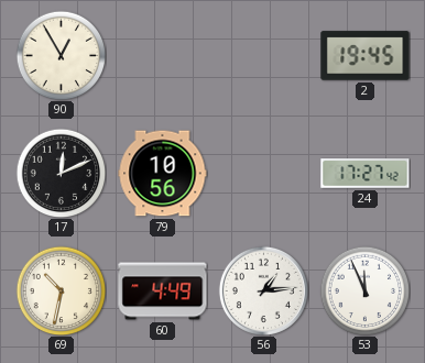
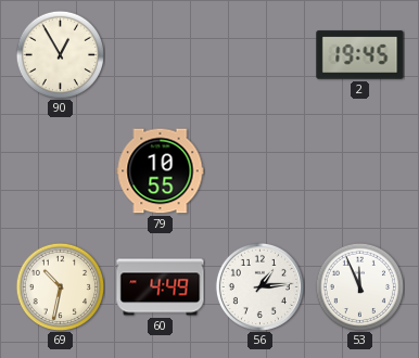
17: 12:11 -> none
79: 10:56 -> 10:55
24: 17:27 -> none
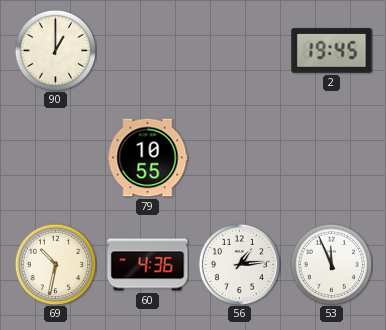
90: 12:55 -> 1:00
60: 4:49 -> 4:36
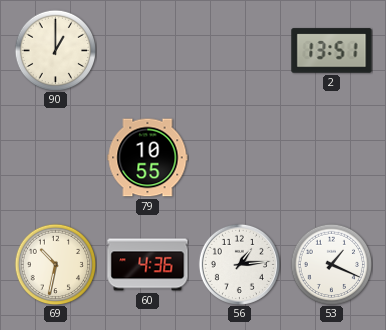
2: 19:45 -> 13:51
53: 11:56 -> 1:19
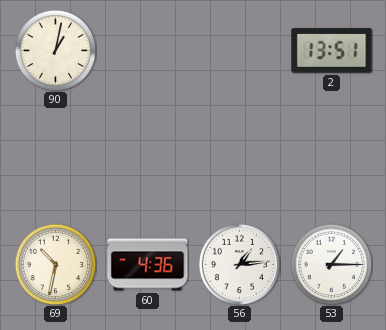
90: 1:00 -> 1:02
79: 10:55 -> none
53: 1:19 -> 1:15
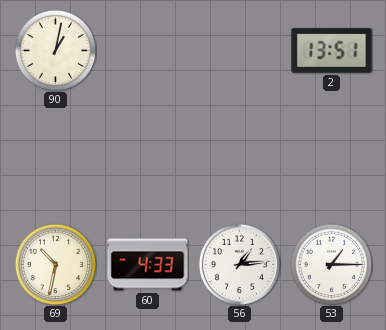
60: 4:36 -> 4:33
